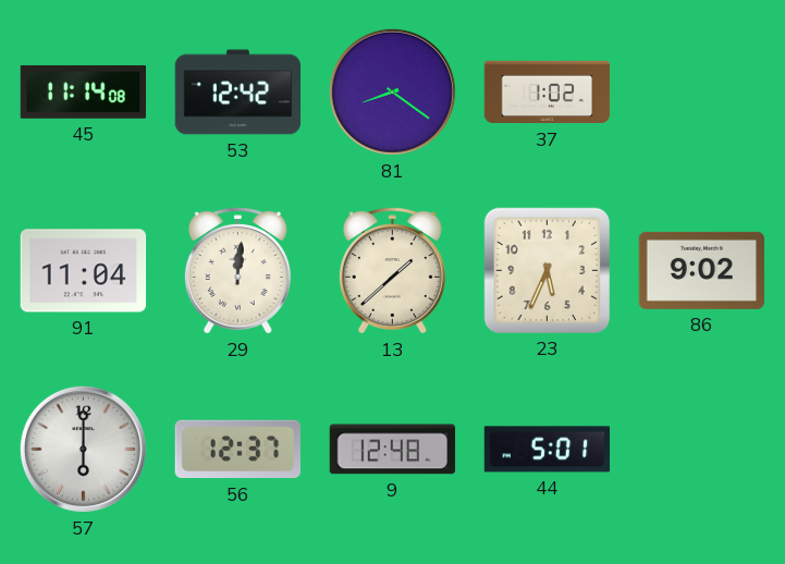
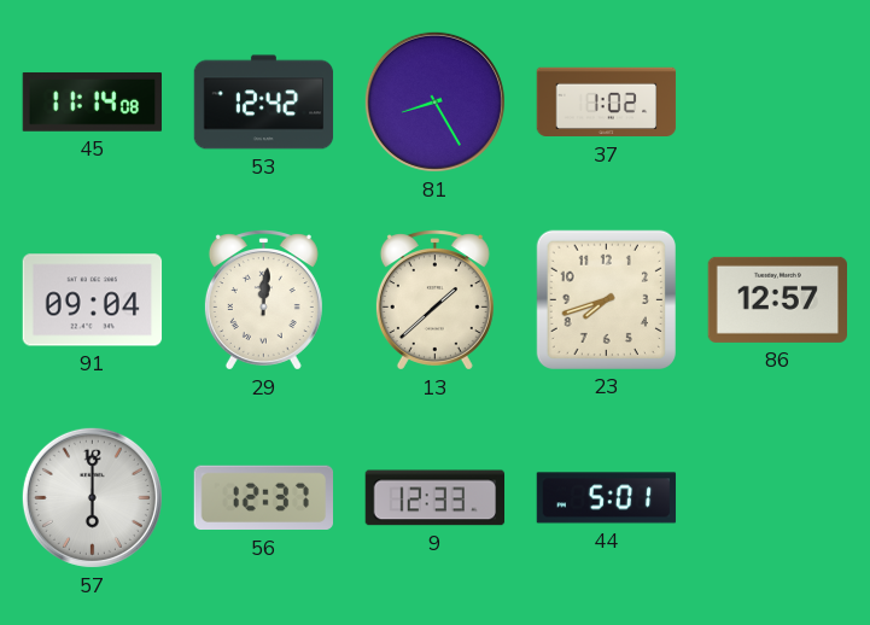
81: 8:21 -> 8:25
91: 11:04 -> 09:04
23: 5:34 -> 7:42
86: 9:02 -> 12:57
9: 12:48 -> 12:33
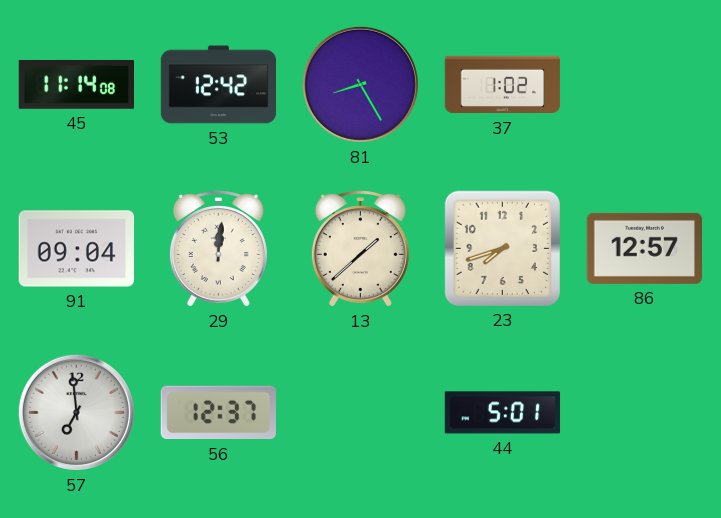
57: 6:00 -> 6:59
9: 12:33 -> none
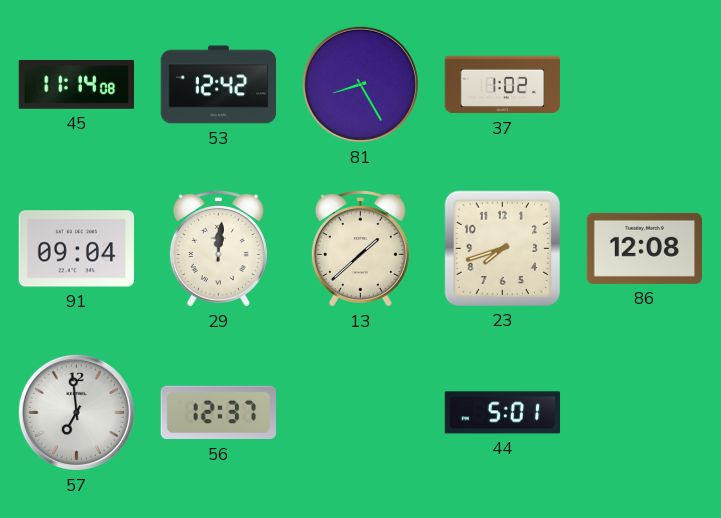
86: 12:57 -> 12:08
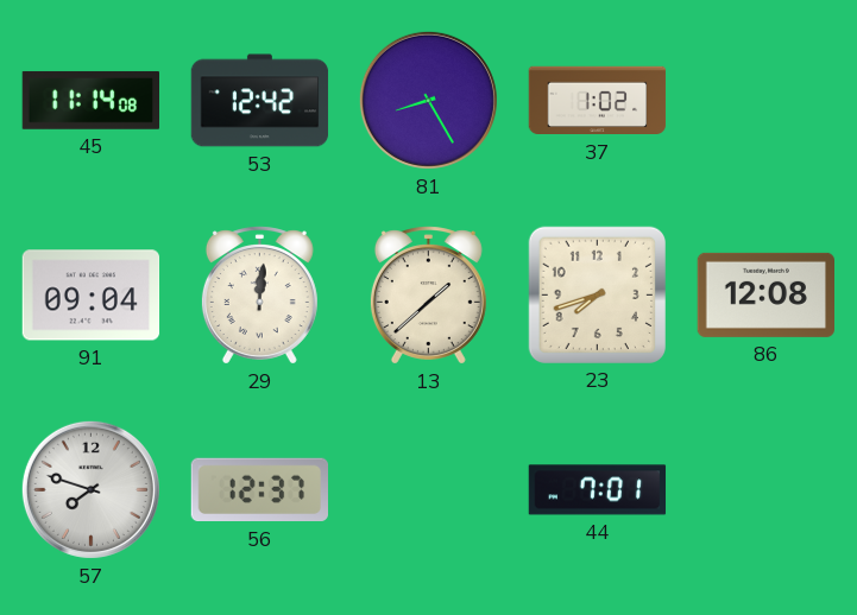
57: 6:59 -> 7:48
44: 5:01 -> 7:01
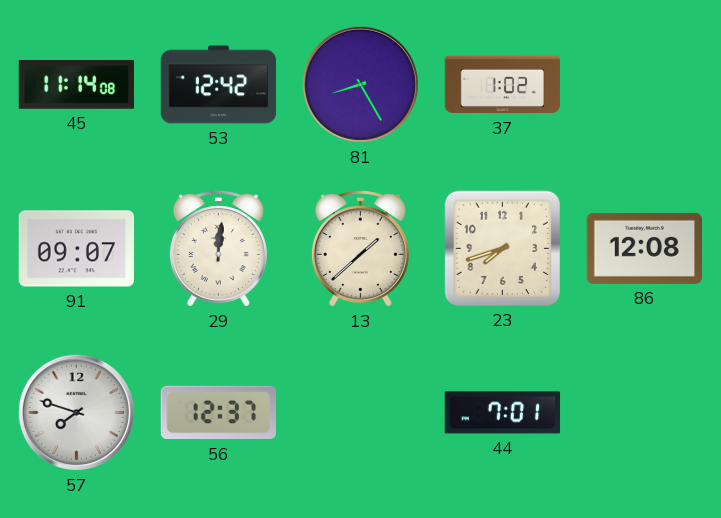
91: 09:04 -> 09:07
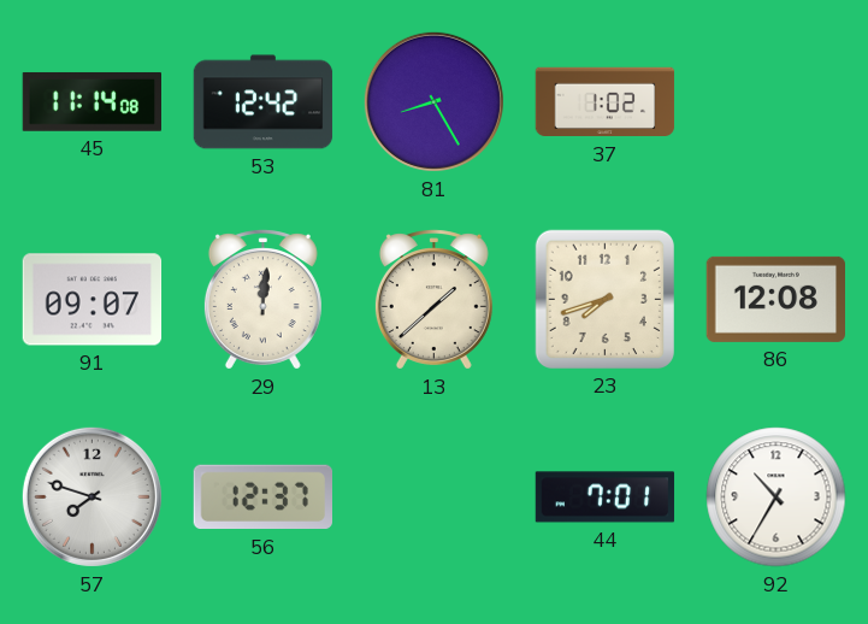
92: none -> 10:35
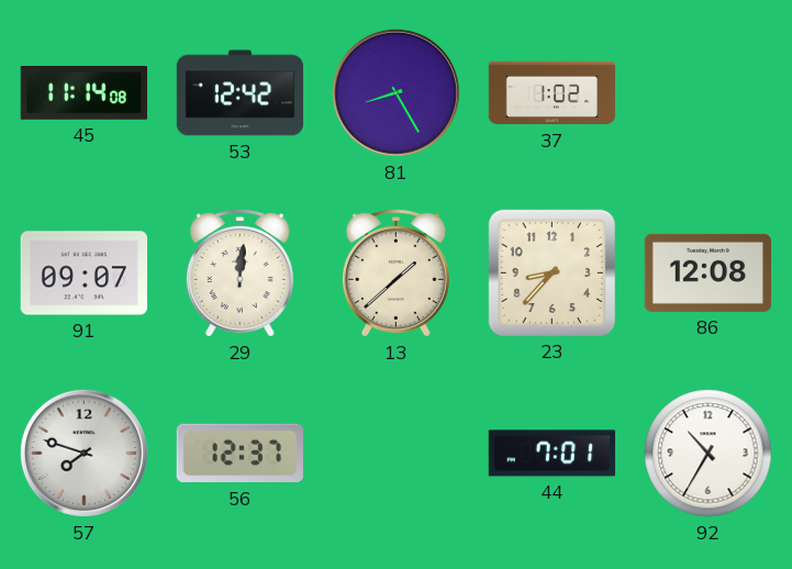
23: 7:42 -> 8:37
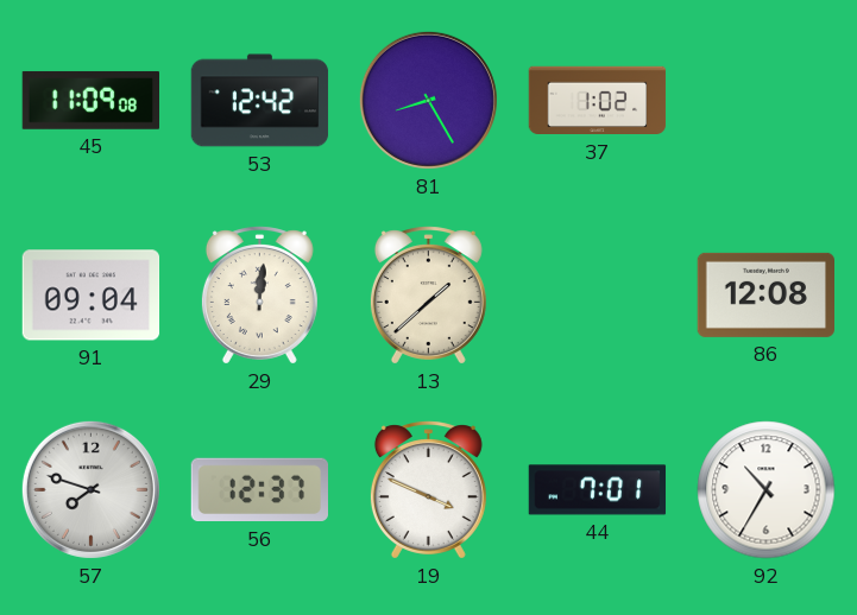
45: 11:14 -> 11:09
91: 09:07 -> 09:04
23: 8:37 -> none
19: none -> 3:49
